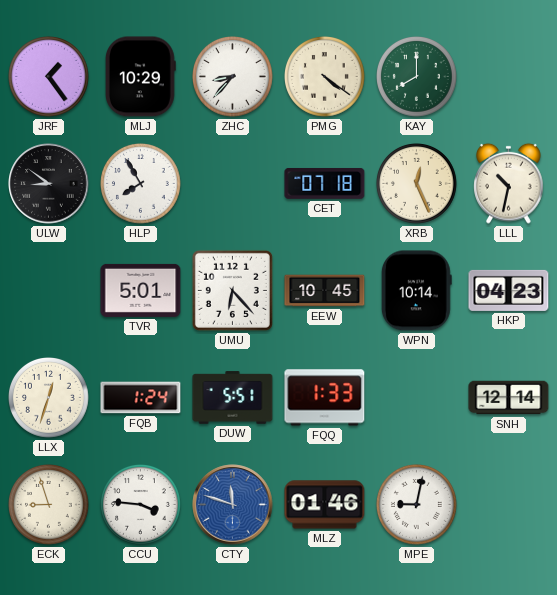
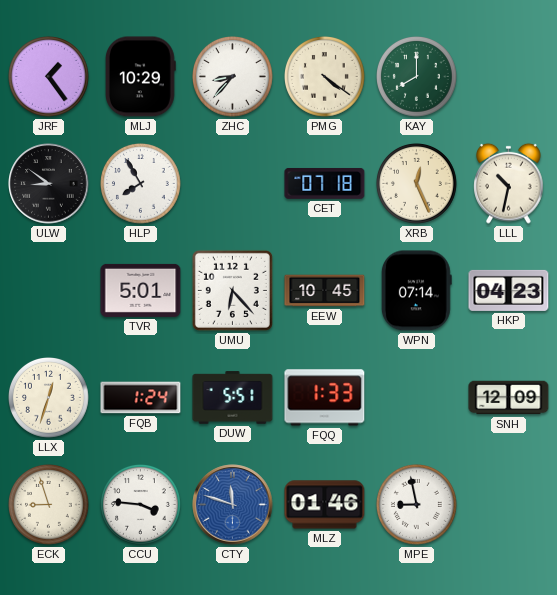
WPN: 10:14 -> 07:14
SNH: 12:14 -> 12:09
MPE: 9:02 -> 8:58
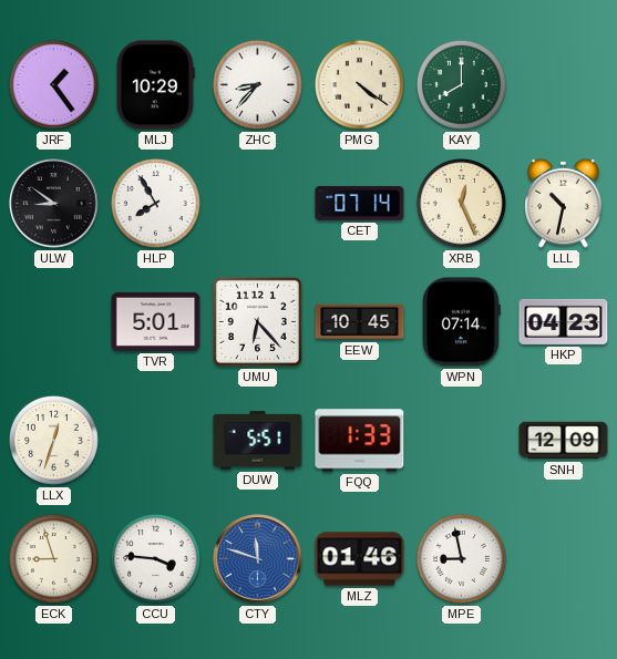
CET: 07:18 -> 07:14
FQB: 1:24 -> none
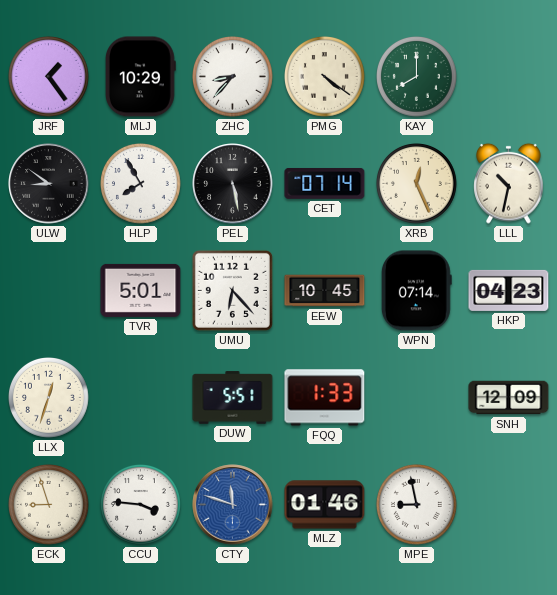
PEL: none -> 5:28
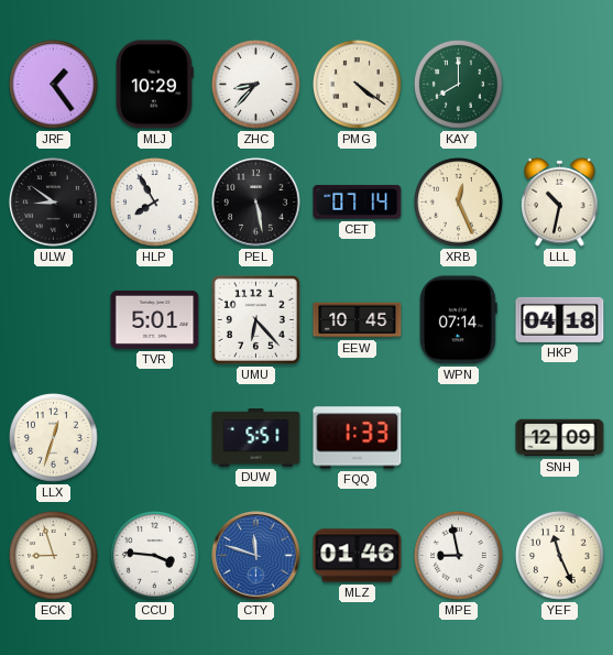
HKP: 04:23 -> 04:18
YEF: none -> 11:26
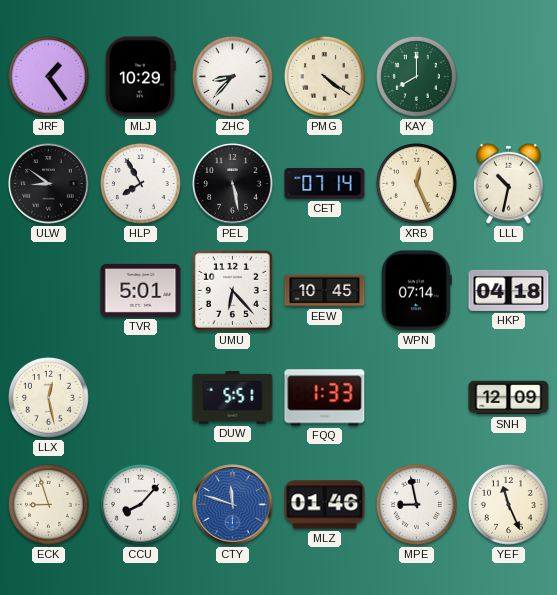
LLX: 12:33 -> 12:28
CCU: 3:46 -> 8:07
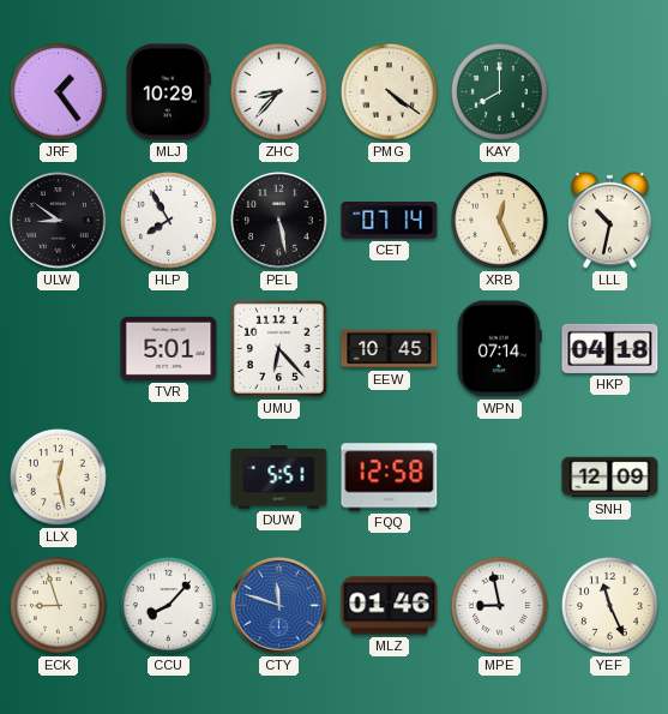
FQQ: 1:33 -> 12:58
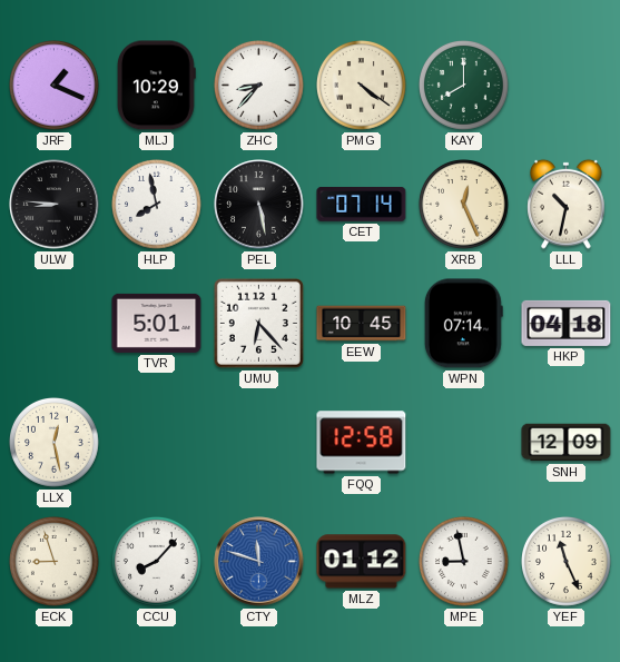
JRF: 1:24 -> 1:19
ULW: 8:51 -> 8:46
HLP: 7:55 -> 7:58
DUW: 5:51 -> none
MLZ: 01:46 -> 01:12
